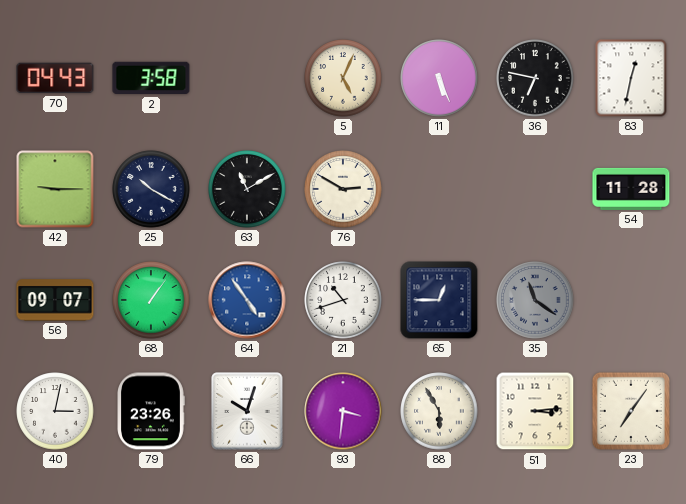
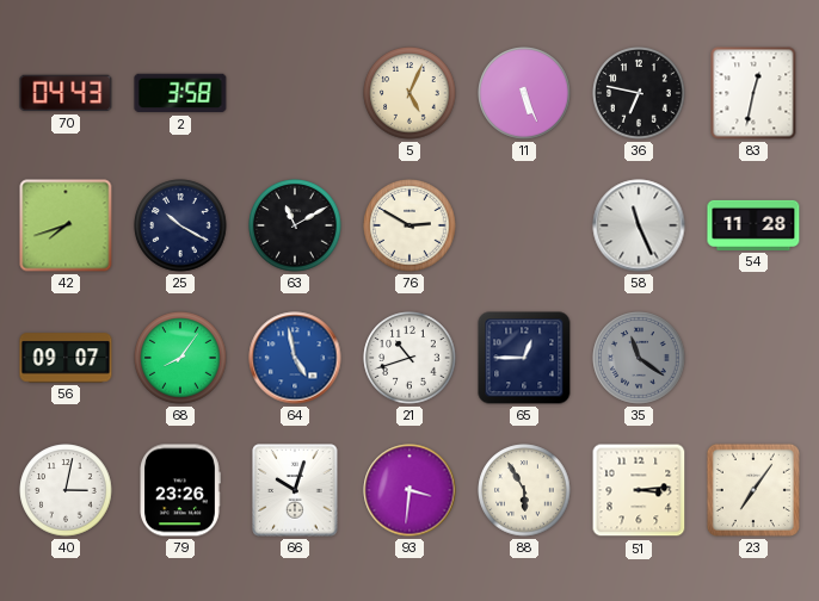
42: 9:15 -> 7:42
58: none -> 11:26
68: 1:06 -> 8:06
64: 4:54 -> 4:58
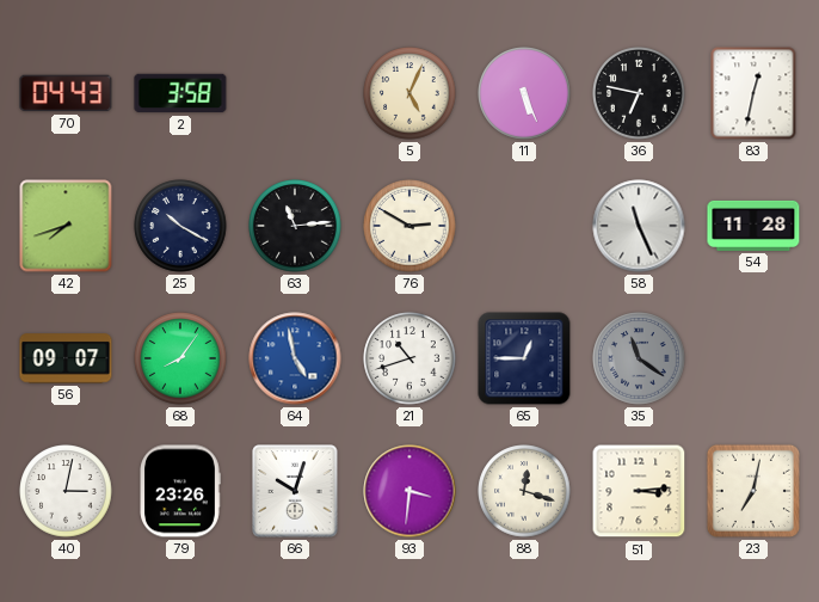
63: 11:10 -> 11:14
88: 5:55 -> 12:18
23: 7:06 -> 7:02
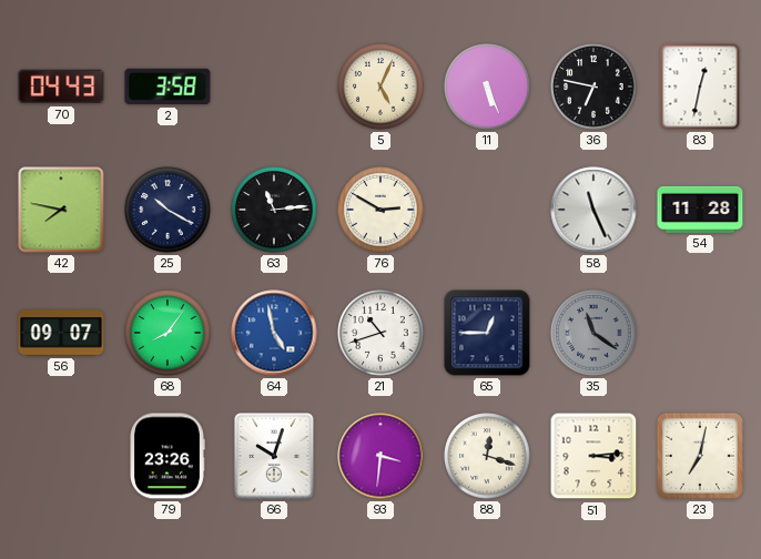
42: 7:42 -> 7:47
40: 3:02 -> none
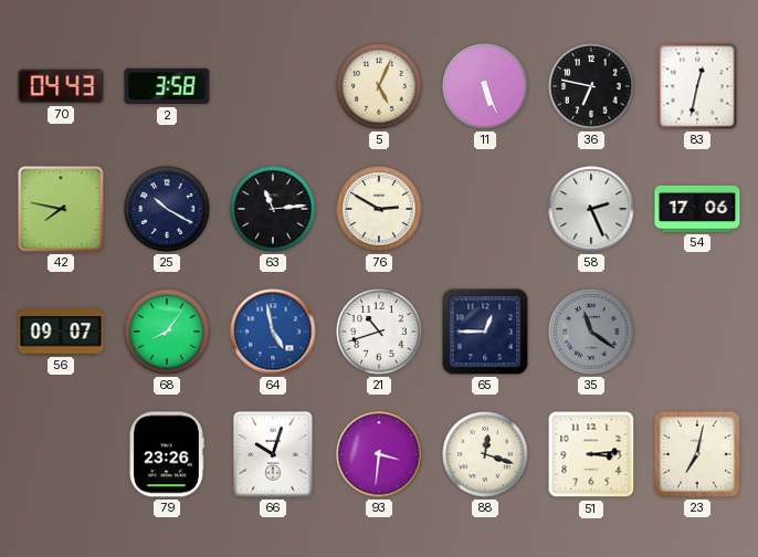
58: 11:26 -> 2:26
54: 11:28 -> 17:06
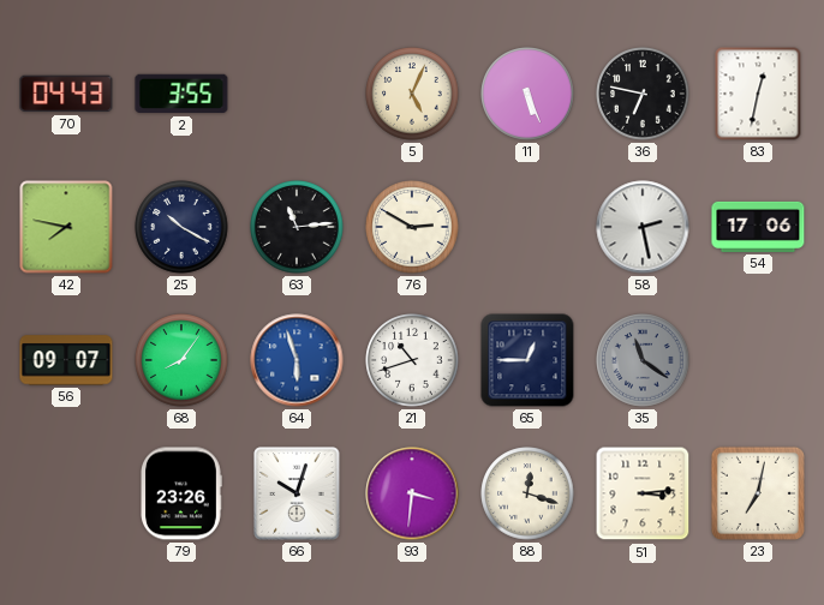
2: 3:58 -> 3:55
58: 2:26 -> 2:28
64: 4:58 -> 5:57
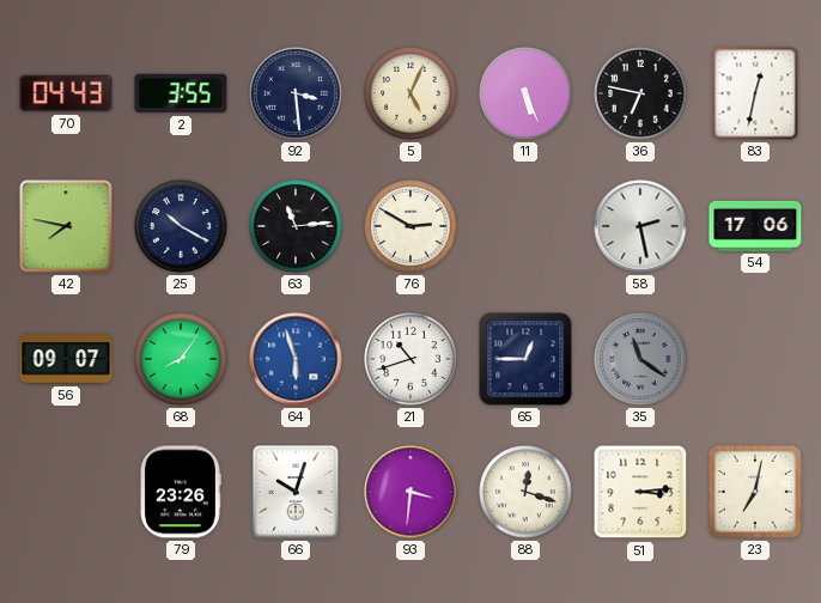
92: none -> 3:29
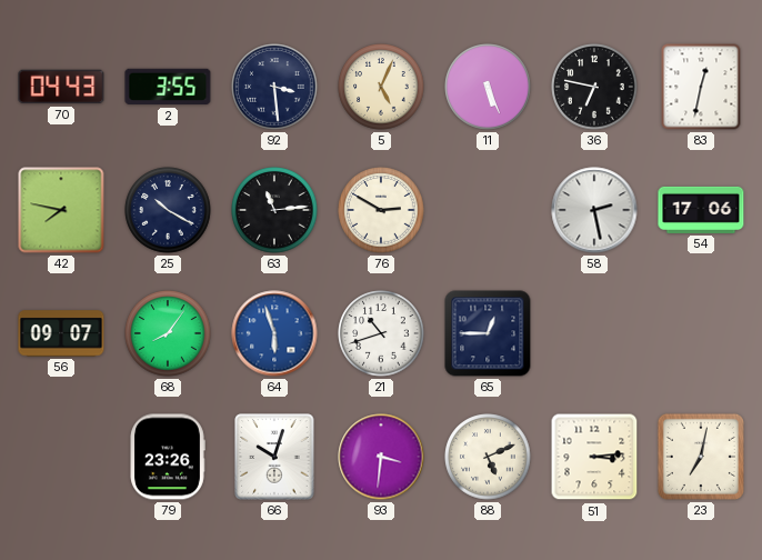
35: 11:21 -> none
88: 12:18 -> 5:11
